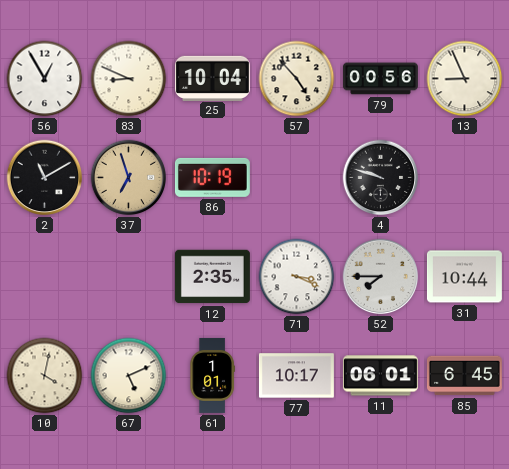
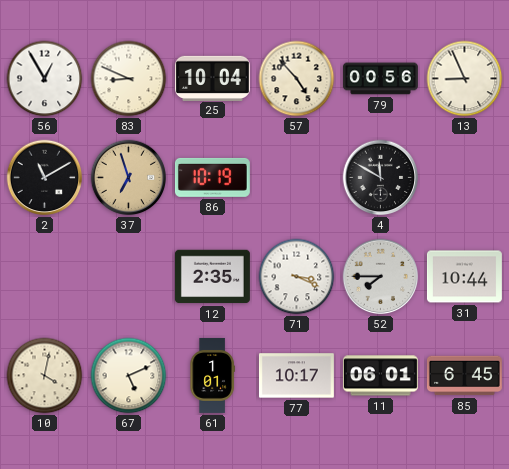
4: 9:48 -> 11:50
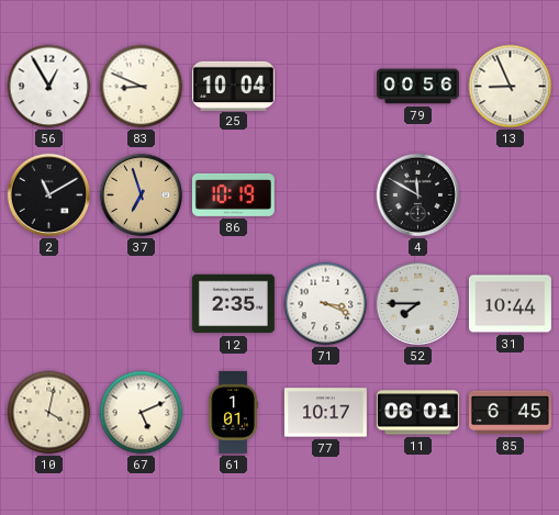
57: 4:53 -> none
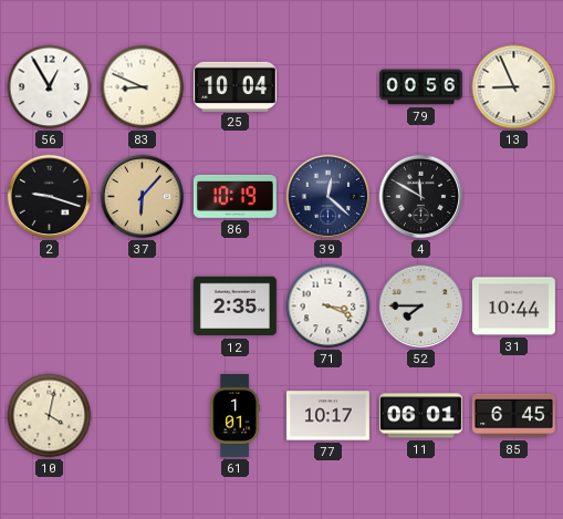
2: 11:10 -> 9:18
37: 6:57 -> 6:07
39: none -> 12:22
67: 5:11 -> none
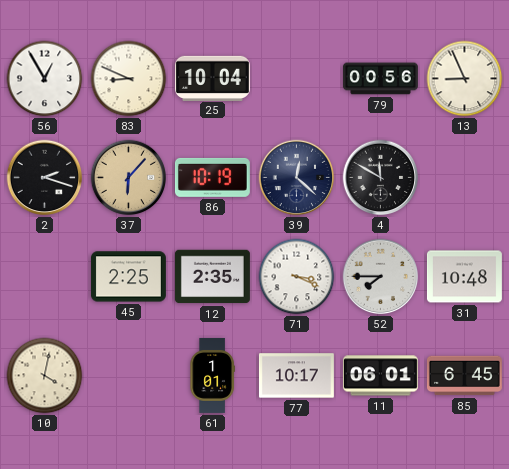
2: 9:18 -> 2:18
45: none -> 2:25
31: 10:44 -> 10:48
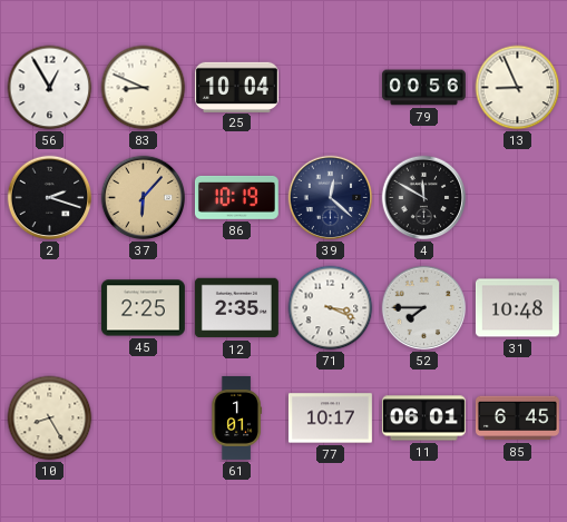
10: 4:02 -> 8:25
